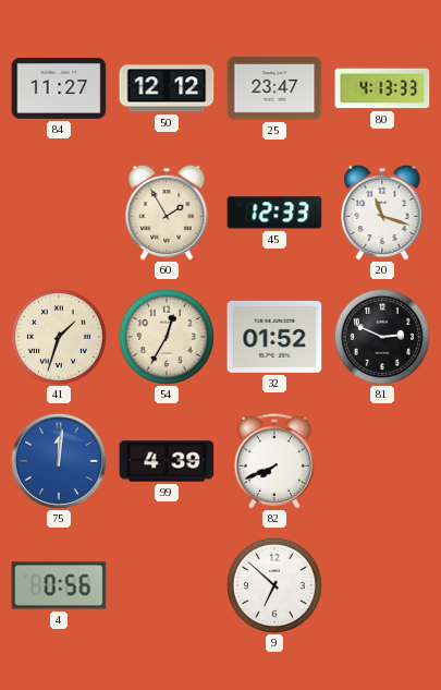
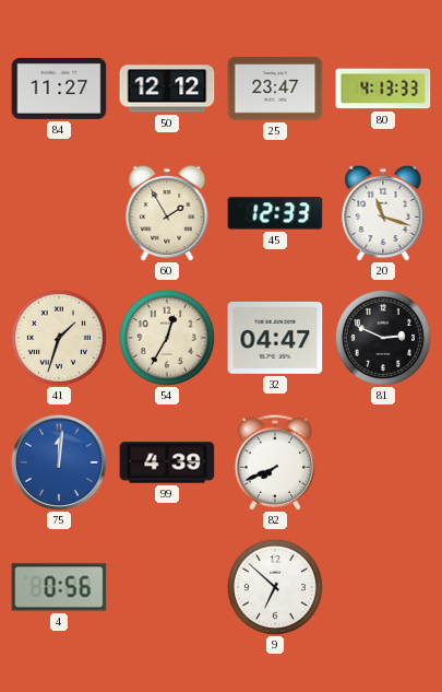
32: 01:52 -> 04:47
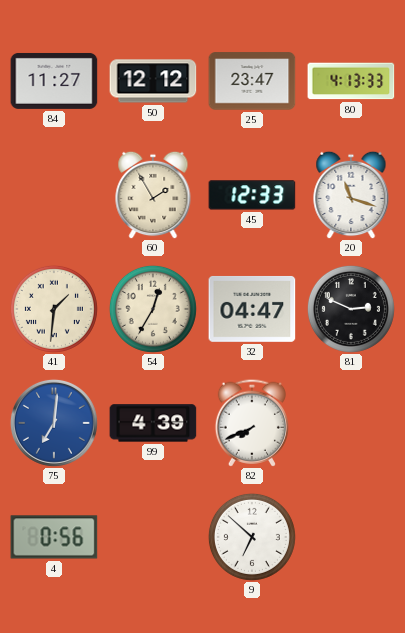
41: 1:33 -> 1:31
75: 12:01 -> 7:01
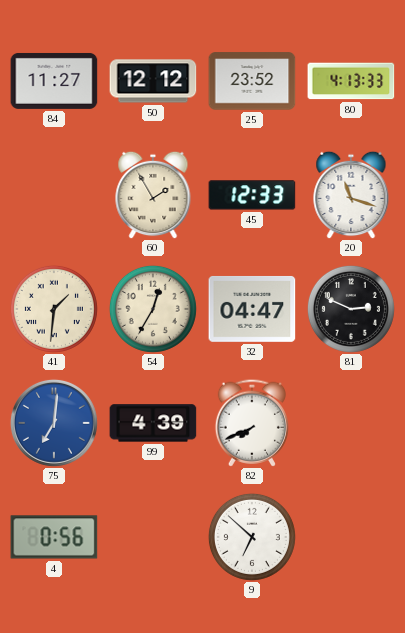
25: 23:47 -> 23:52
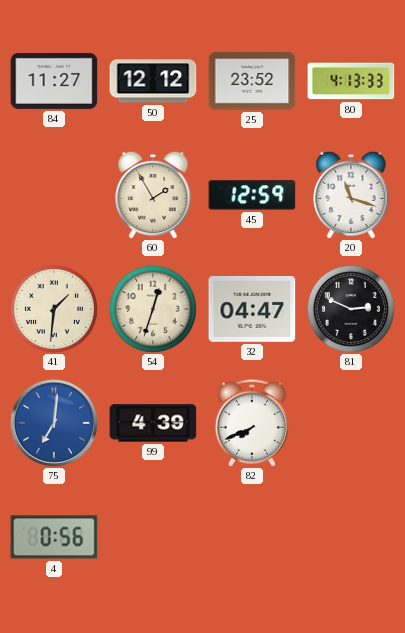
45: 12:33 -> 12:59
54: 12:35 -> 12:33
9: 6:52 -> none
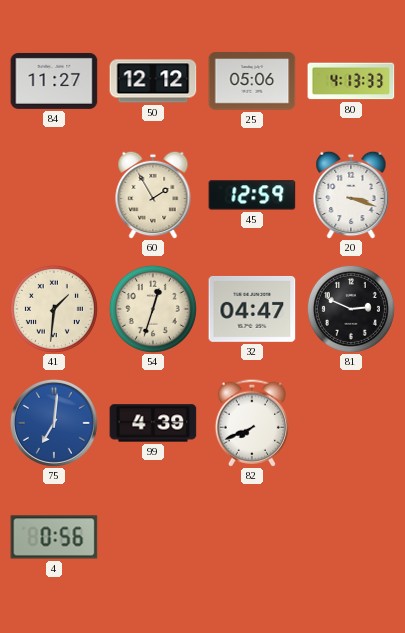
25: 23:52 -> 05:06
20: 11:18 -> 3:18
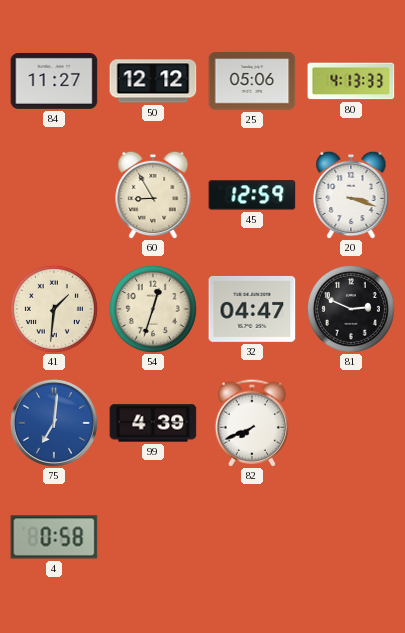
60: 1:55 -> 8:55
4: 0:56 -> 0:58
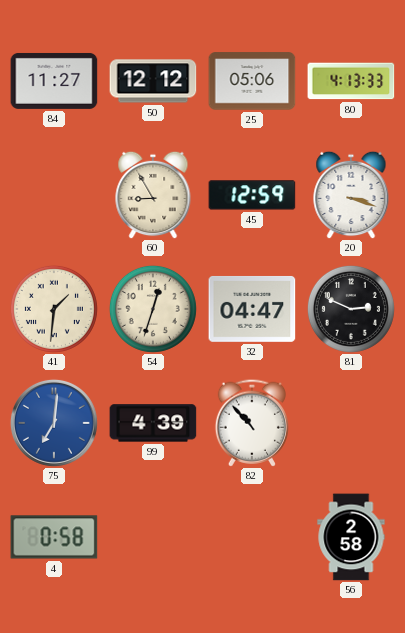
82: 7:41 -> 10:53
56: none -> 2:58
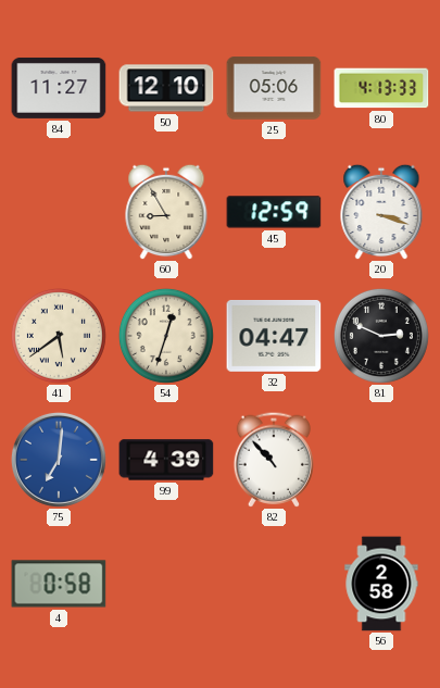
50: 12:12 -> 12:10
41: 1:31 -> 5:39
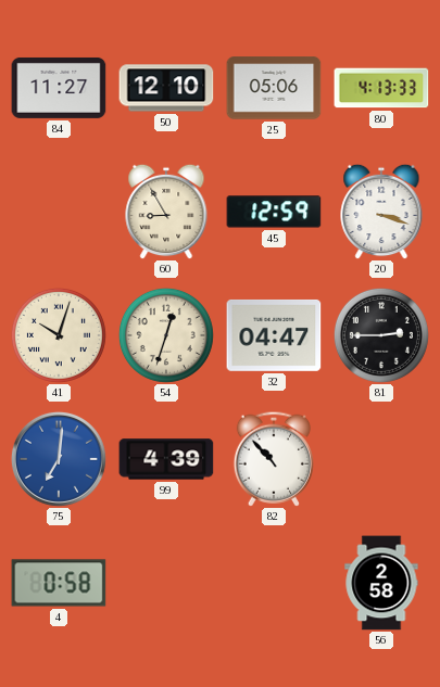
41: 5:39 -> 10:03
81: 2:49 -> 2:45
